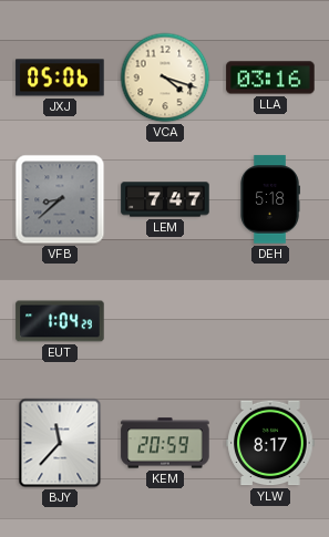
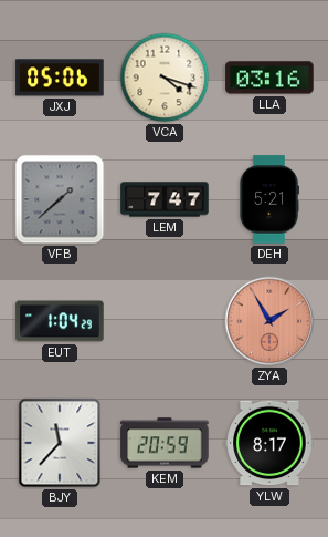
VFB: 8:38 -> 1:38
DEH: 5:18 -> 5:21
ZYA: none -> 1:55
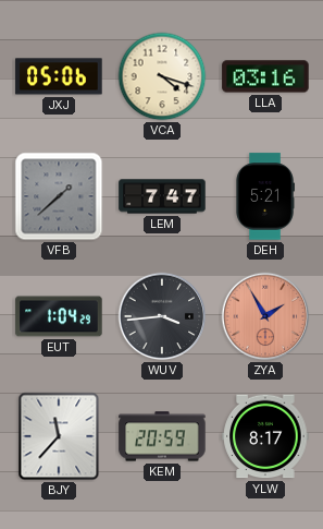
WUV: none -> 3:44
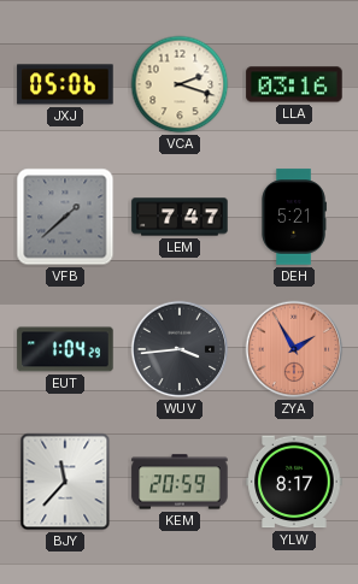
VCA: 4:18 -> 2:18
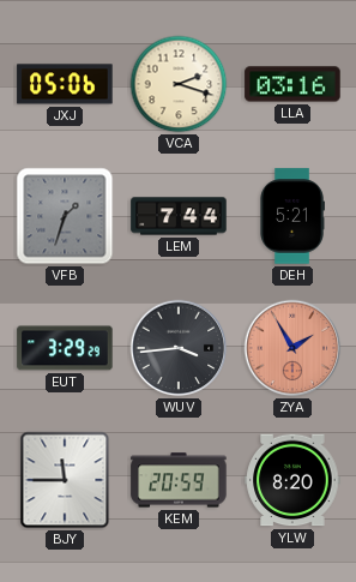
VFB: 1:38 -> 1:33
LEM: 7:47 -> 7:44
EUT: 1:04 -> 3:29
BJY: 11:37 -> 11:45
YLW: 8:17 -> 8:20
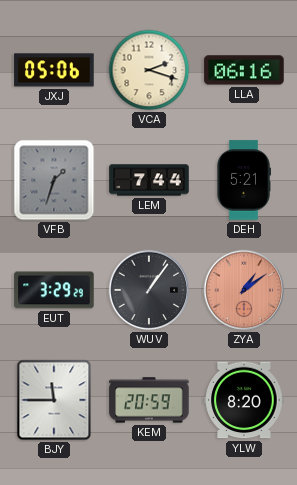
LLA: 03:16 -> 06:16
WUV: 3:44 -> 1:06
ZYA: 1:55 -> 1:09
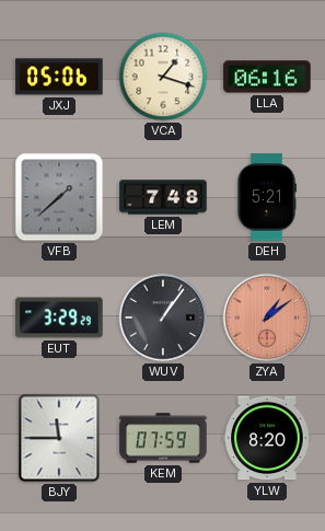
VCA: 2:18 -> 1:18
VFB: 1:33 -> 1:38
LEM: 7:44 -> 7:48
KEM: 20:59 -> 07:59
